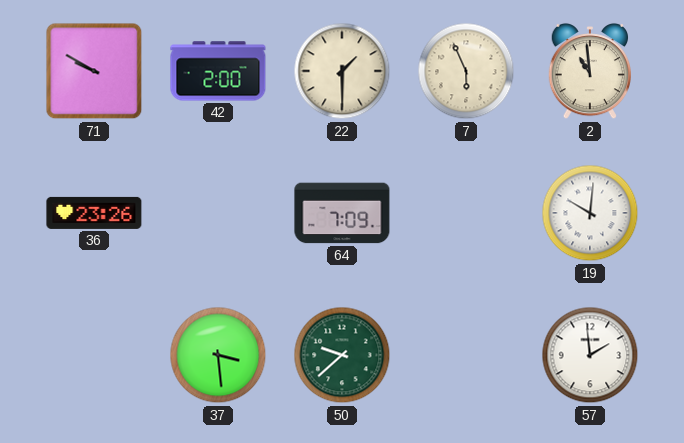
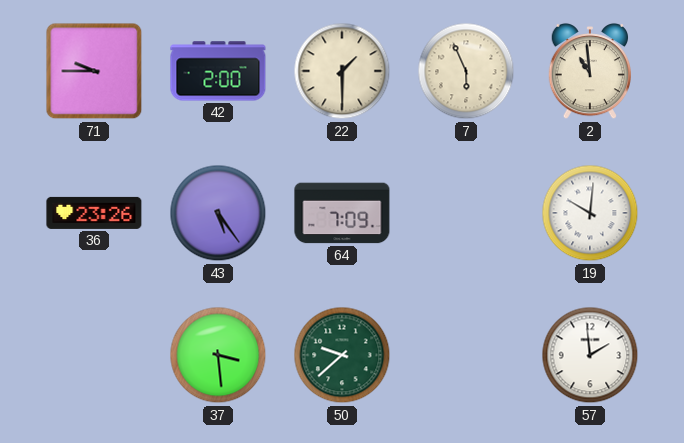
71: 9:50 -> 9:45
43: none -> 5:24
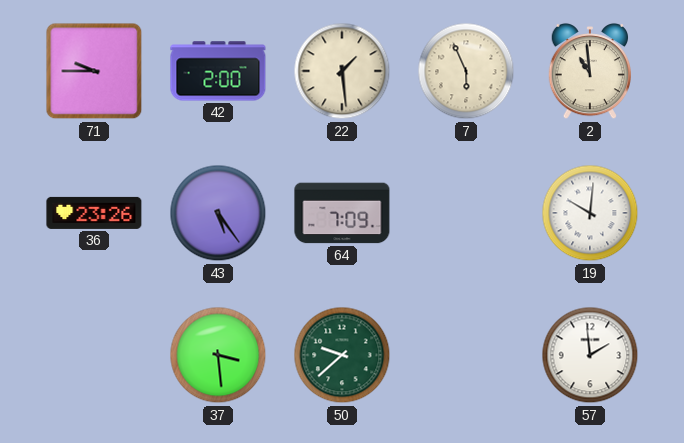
22: 1:30 -> 1:29
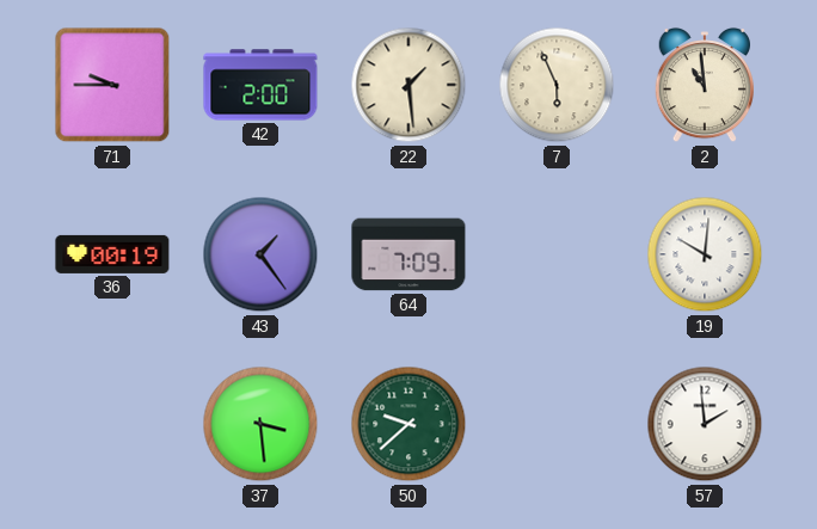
36: 23:26 -> 00:19
43: 5:24 -> 1:24
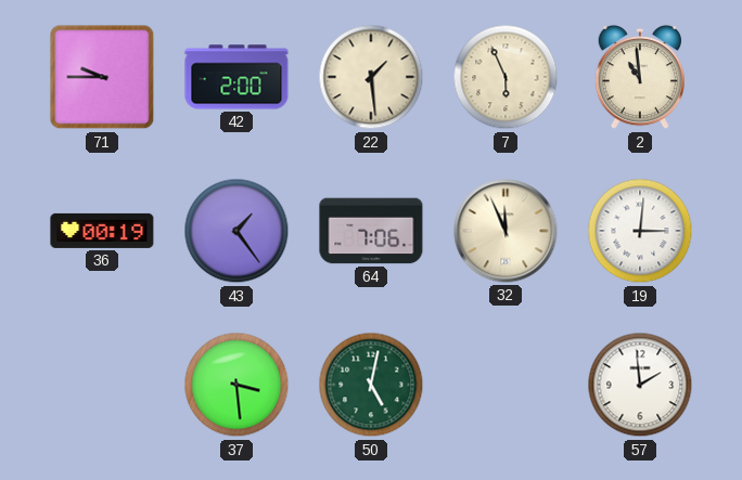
64: 7:09 -> 7:06
32: none -> 11:56
19: 10:01 -> 3:01
50: 9:38 -> 5:02
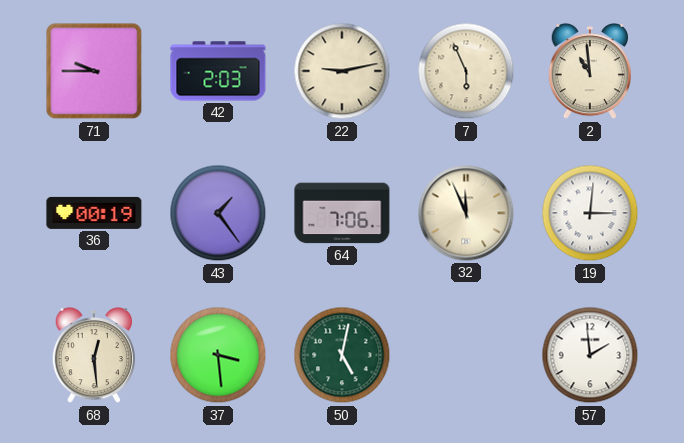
42: 2:00 -> 2:03
22: 1:29 -> 9:13
68: none -> 12:29
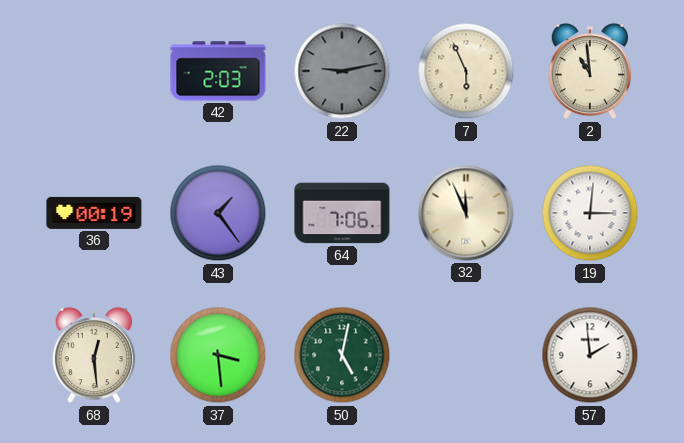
71: 9:45 -> none
22 dial: cream -> grey
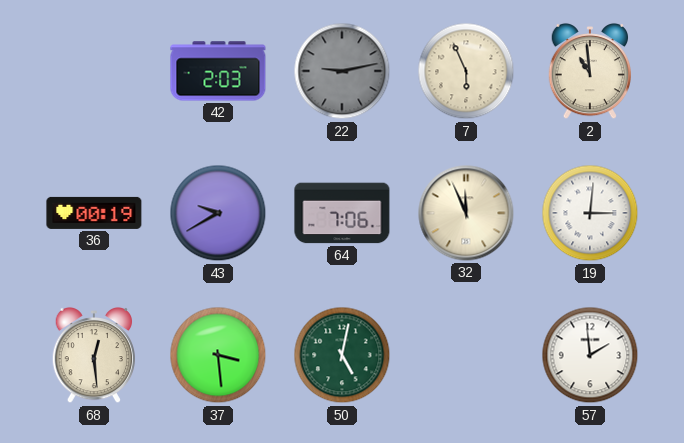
43: 1:24 -> 9:40
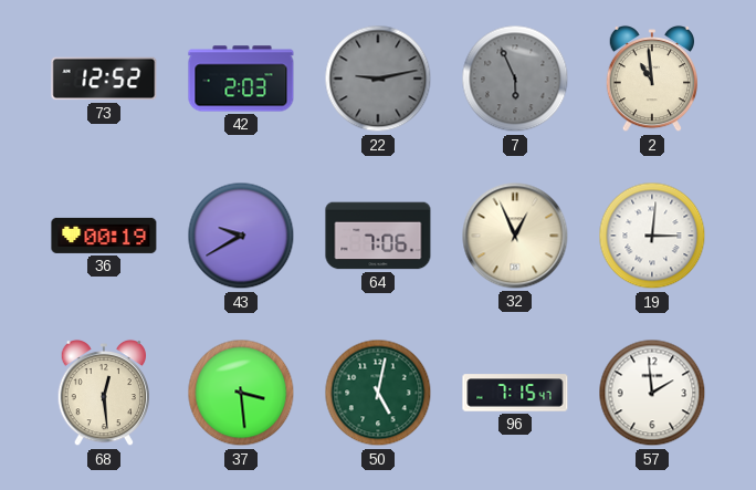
73: none -> 12:52
7 dial: cream -> grey
32: 11:56 -> 12:56
96: none -> 7:15
